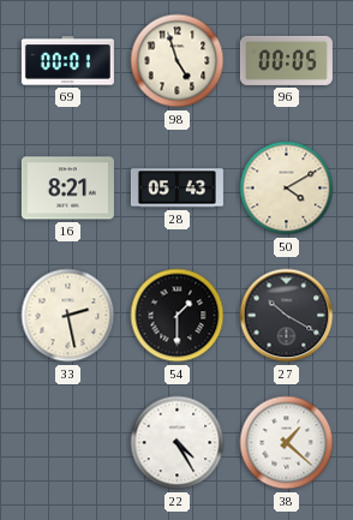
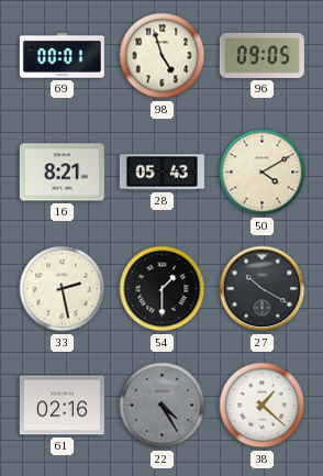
96: 00:05 -> 09:05
61: none -> 02:16
22 dial: white -> grey
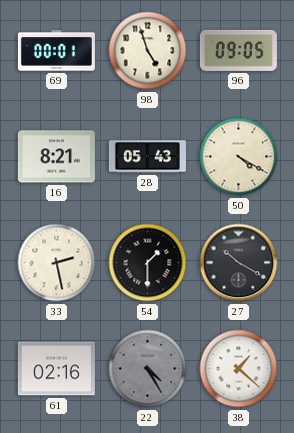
50: 4:10 -> 4:20
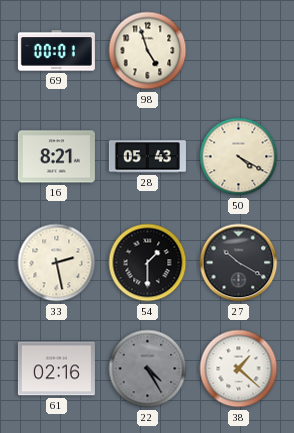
96: 09:05 -> none
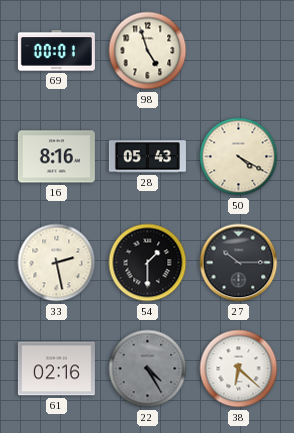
16: 8:21 -> 8:16
27: 10:20 -> 10:15
38: 1:22 -> 6:22
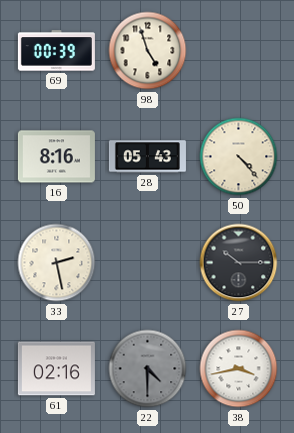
69: 00:01 -> 00:39
50: 4:20 -> 4:23
54: 1:30 -> none
22: 4:25 -> 4:30
38: 6:22 -> 3:43
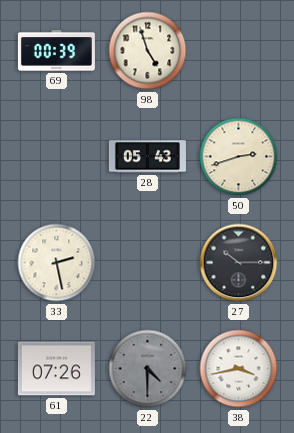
16: 8:16 -> none
50: 4:23 -> 2:42
61: 02:16 -> 07:26
